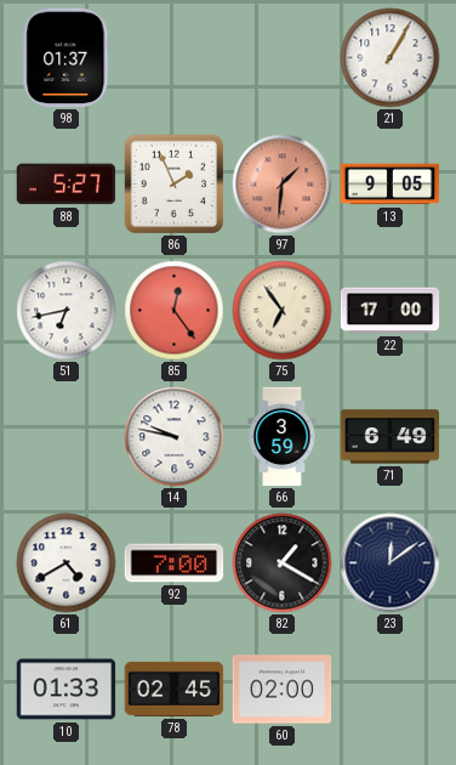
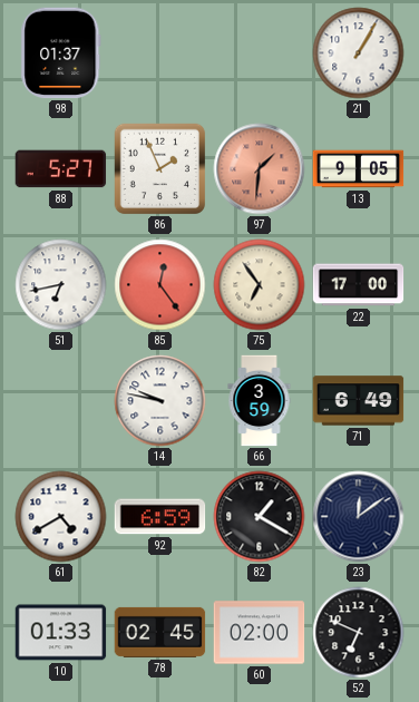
92: 7:00 -> 6:59
52: none -> 6:49
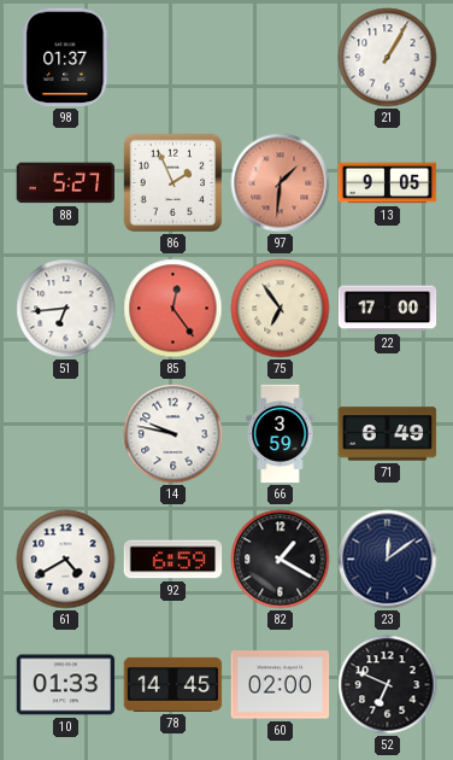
51: 6:43 -> 6:44
78: 02:45 -> 14:45
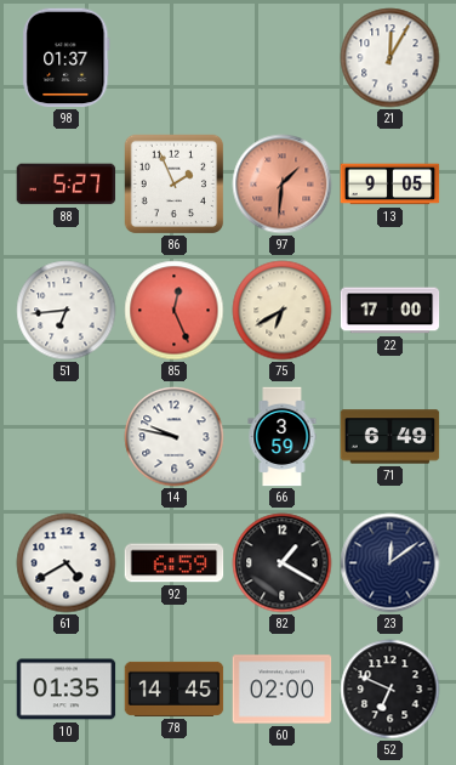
21: 1:05 -> 12:05
85: 12:24 -> 12:26
75: 6:54 -> 6:40
10: 01:33 -> 01:35
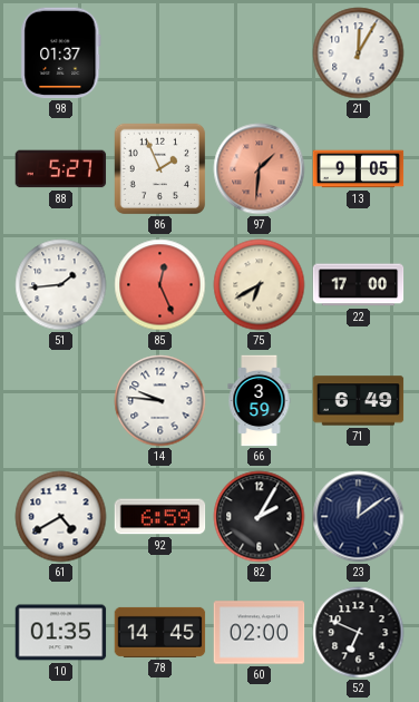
51: 6:44 -> 1:44
14: 9:47 -> 9:46
82: 1:20 -> 2:05
